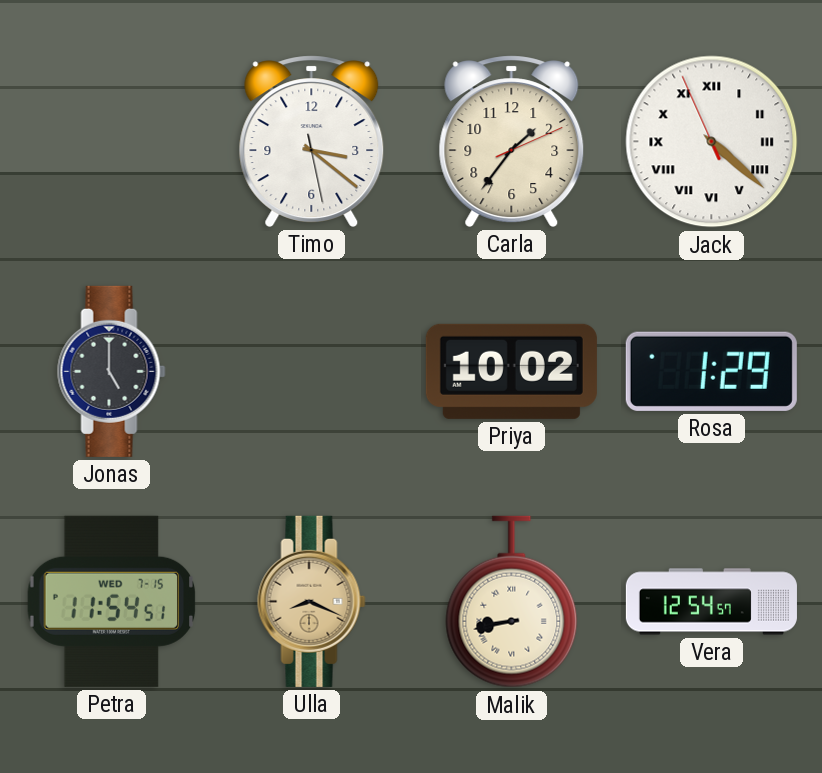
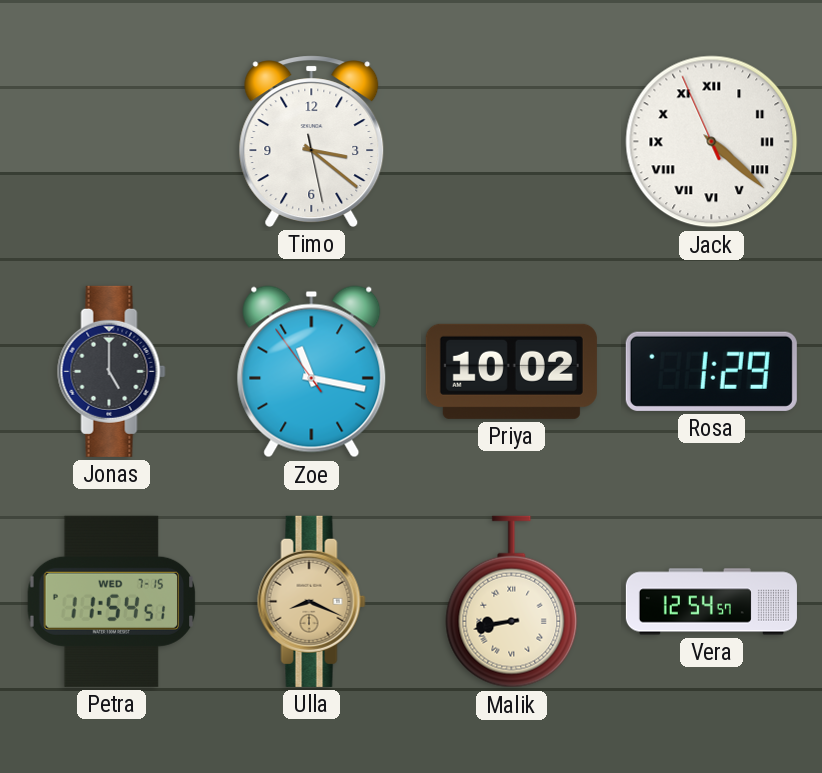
Carla: 1:36 -> none
Zoe: none -> 11:16
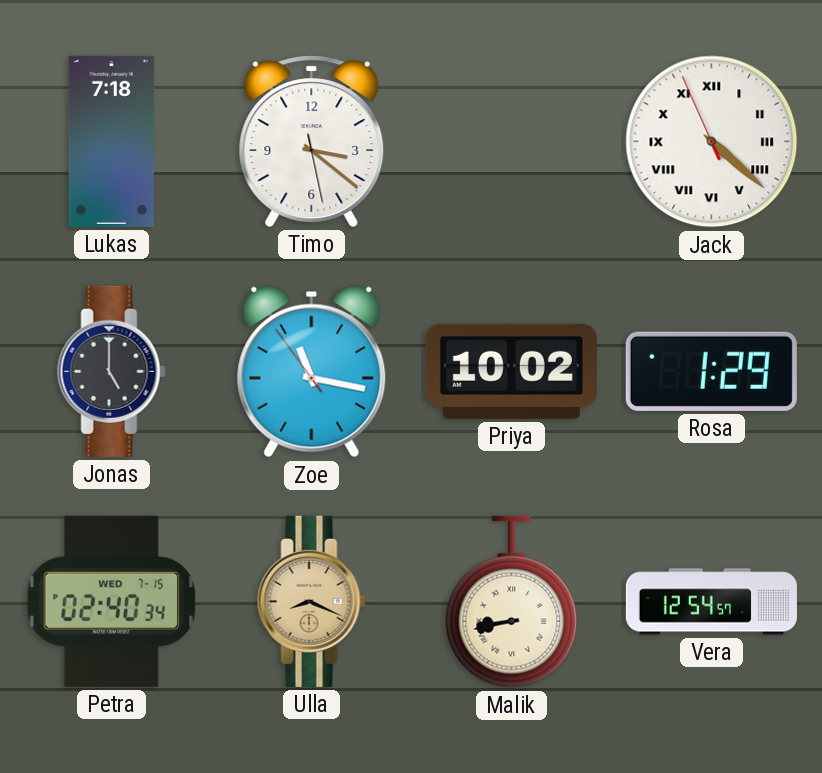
Lukas: none -> 7:18
Petra: 11:54 -> 02:40
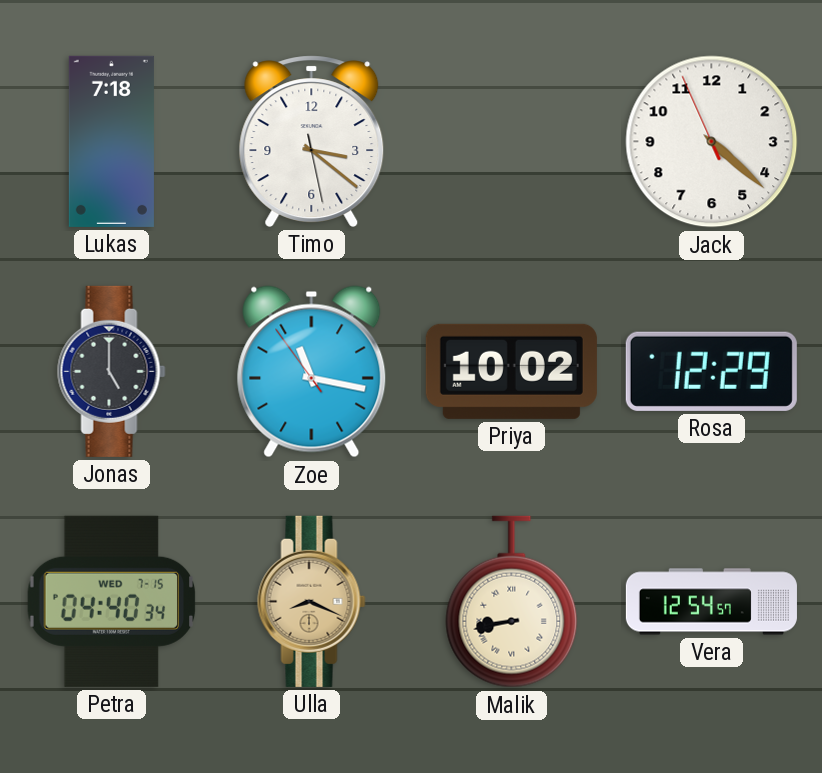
Jack numerals: Roman -> Arabic
Rosa: 1:29 -> 12:29
Petra: 02:40 -> 04:40
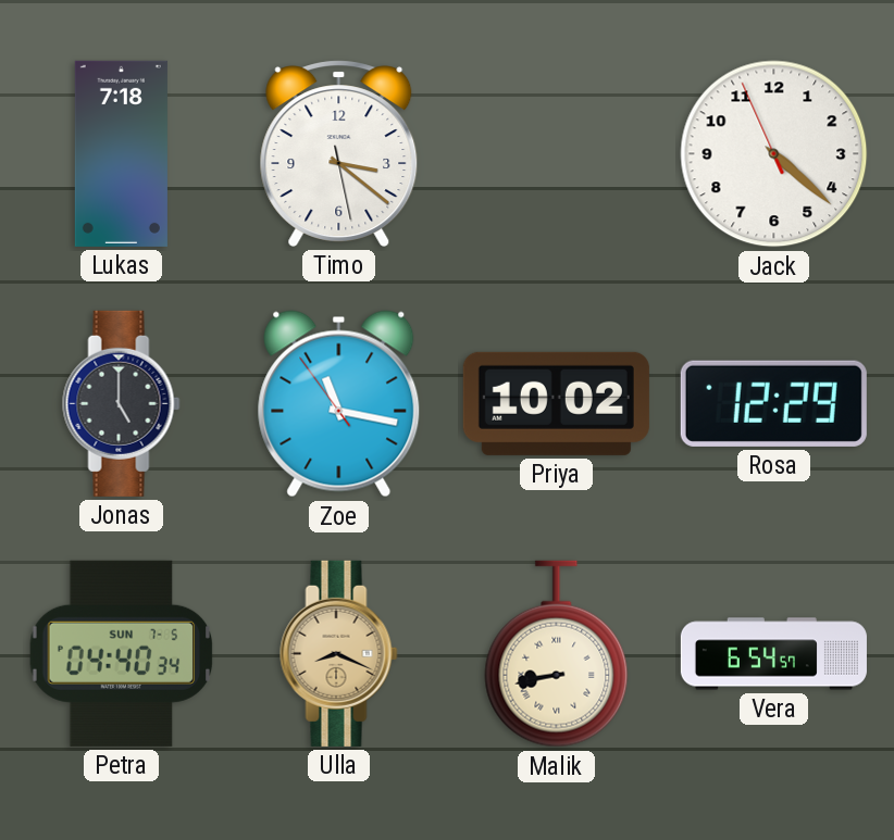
Petra date: WED 7-15 -> SUN 7-5
Vera: 12:54 -> 6:54
